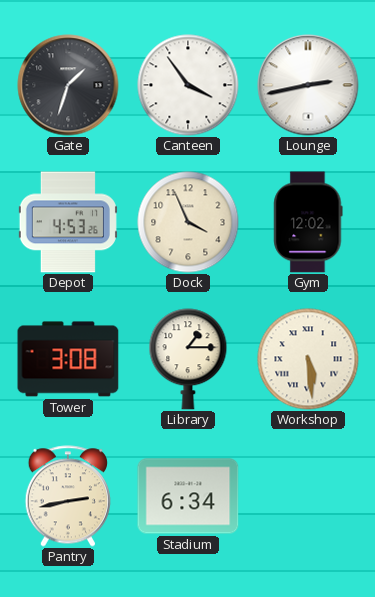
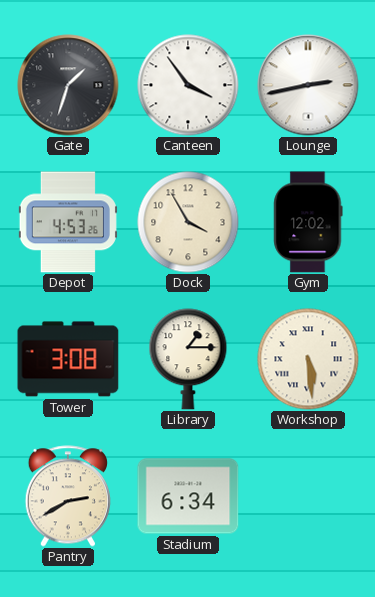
Dock: 3:56 -> 3:55
Pantry: 2:43 -> 2:40
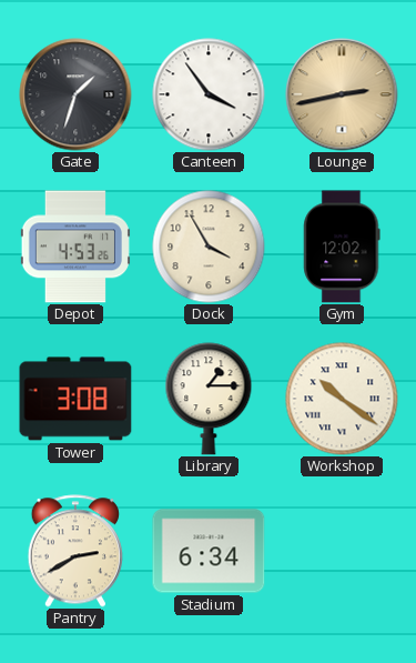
Lounge dial: white -> champagne
Workshop: 5:29 -> 10:21
